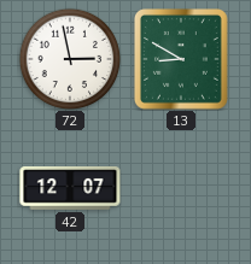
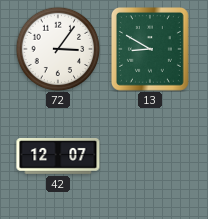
72: 2:58 -> 3:06
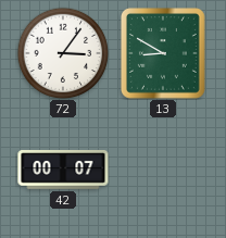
42: 12:07 -> 00:07
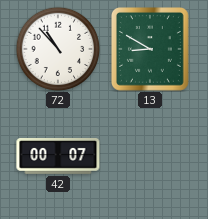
72: 3:06 -> 10:53
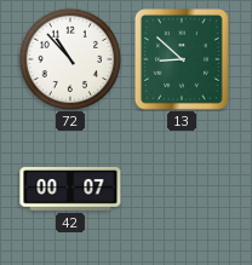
13: 8:50 -> 8:52
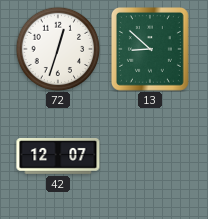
72: 10:53 -> 12:33
42: 00:07 -> 12:07
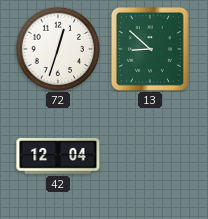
42: 12:07 -> 12:04
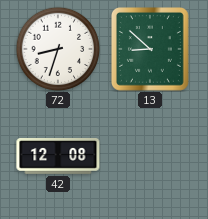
72: 12:33 -> 8:33
42: 12:04 -> 12:08
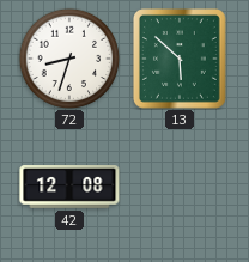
13: 8:52 -> 5:52
